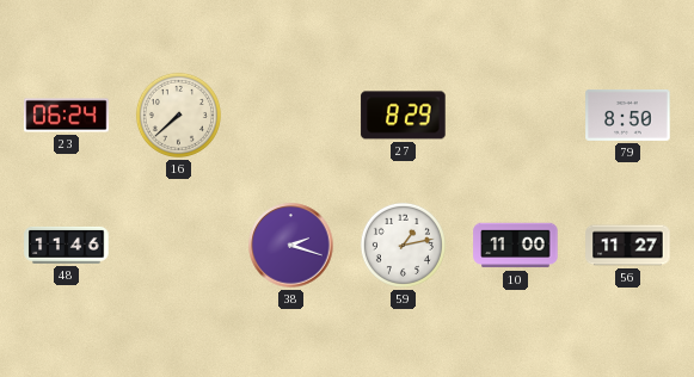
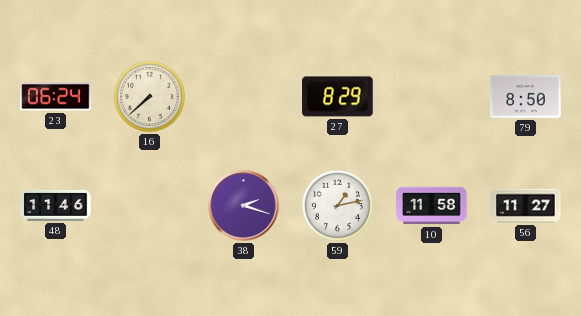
10: 11:00 -> 11:58
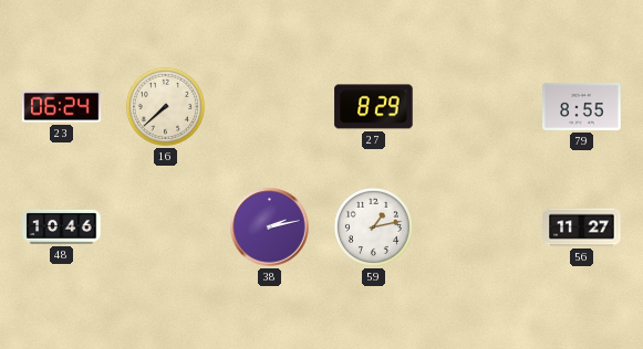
79: 8:50 -> 8:55
48: 11:46 -> 10:46
38: 2:18 -> 2:13
10: 11:58 -> none
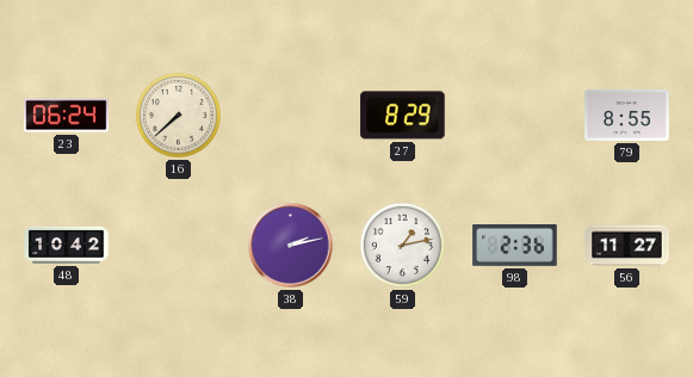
48: 10:46 -> 10:42
98: none -> 2:36
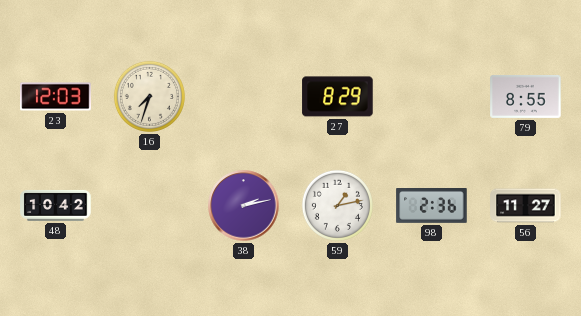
23: 06:24 -> 12:03
16: 7:38 -> 7:33
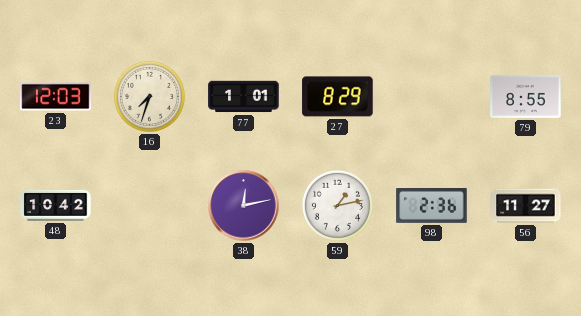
77: none -> 1:01
38: 2:13 -> 12:13
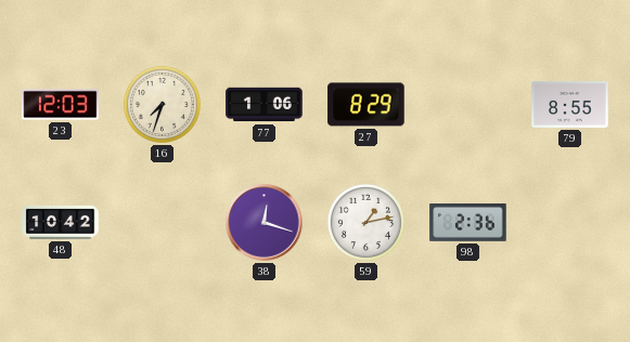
77: 1:01 -> 1:06
38: 12:13 -> 12:18
56: 11:27 -> none
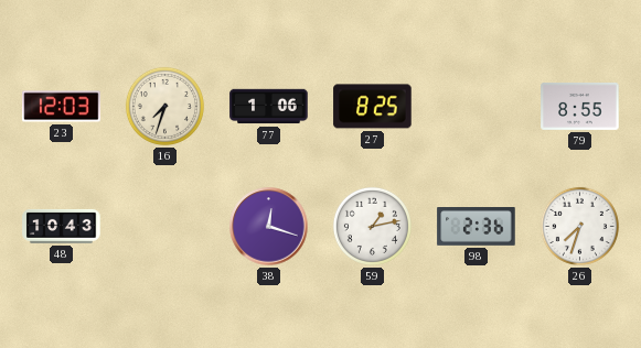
27: 8:29 -> 8:25
48: 10:42 -> 10:43
26: none -> 7:33
